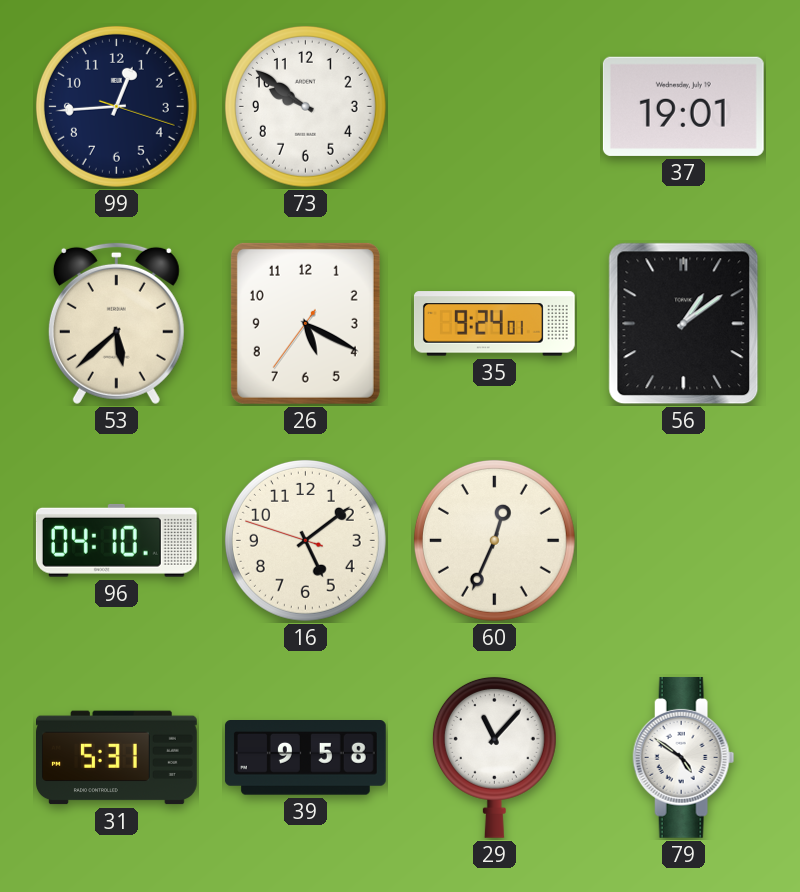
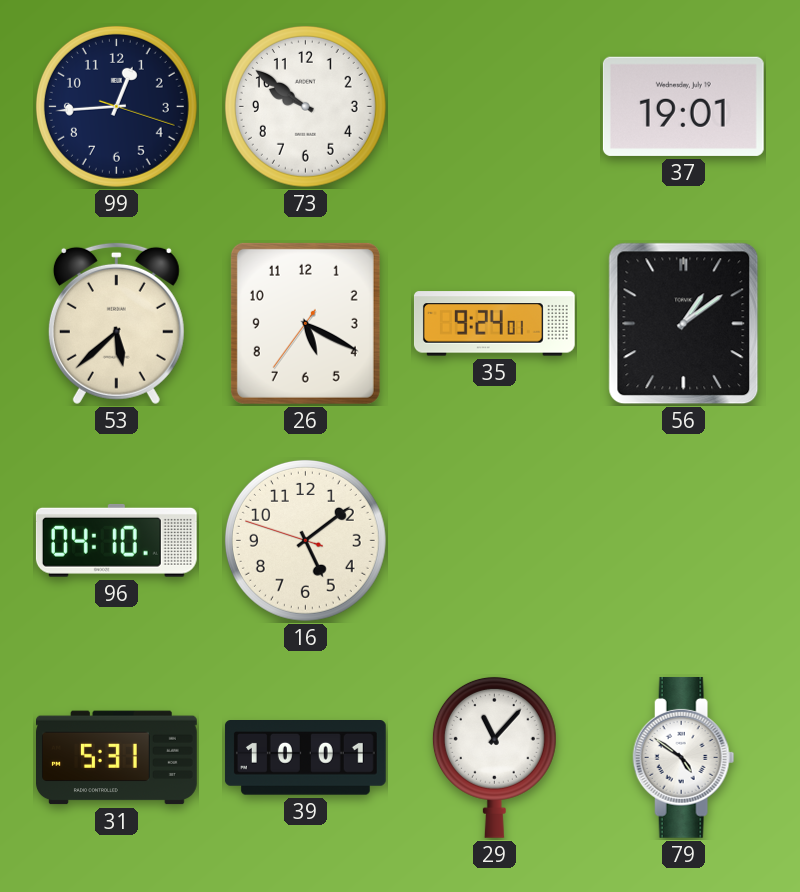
60: 12:34 -> none
39: 9:58 -> 10:01
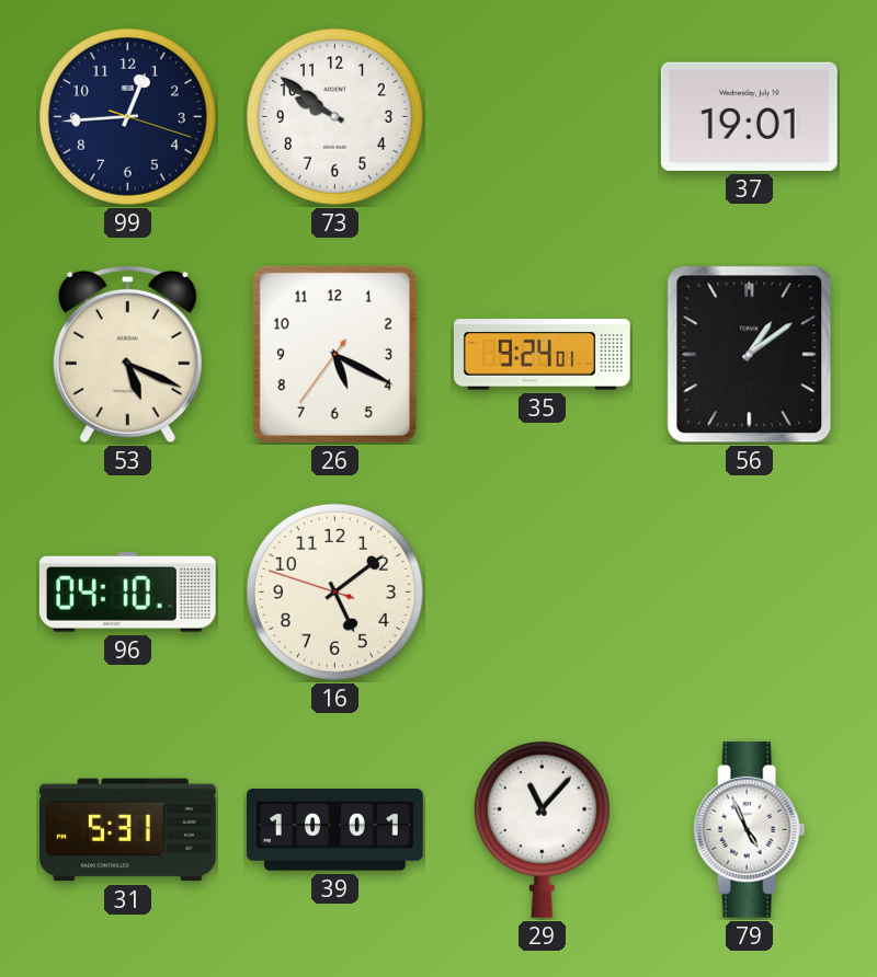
53: 5:38 -> 5:19
79: 4:51 -> 4:56
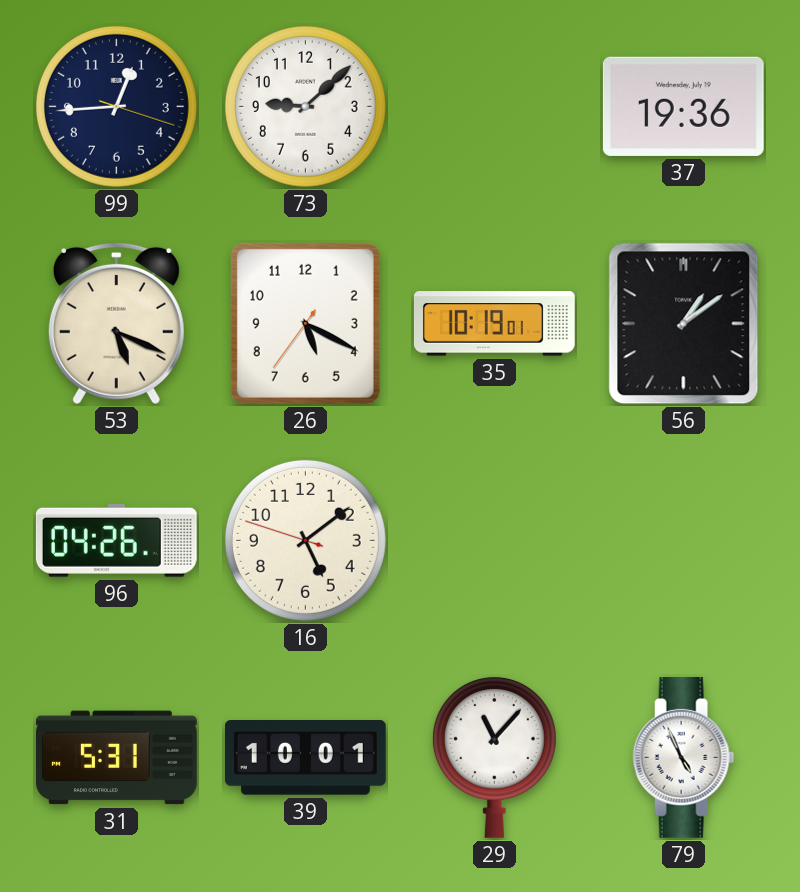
73: 9:51 -> 9:08
37: 19:01 -> 19:36
35: 9:24 -> 10:19
96: 04:10 -> 04:26
